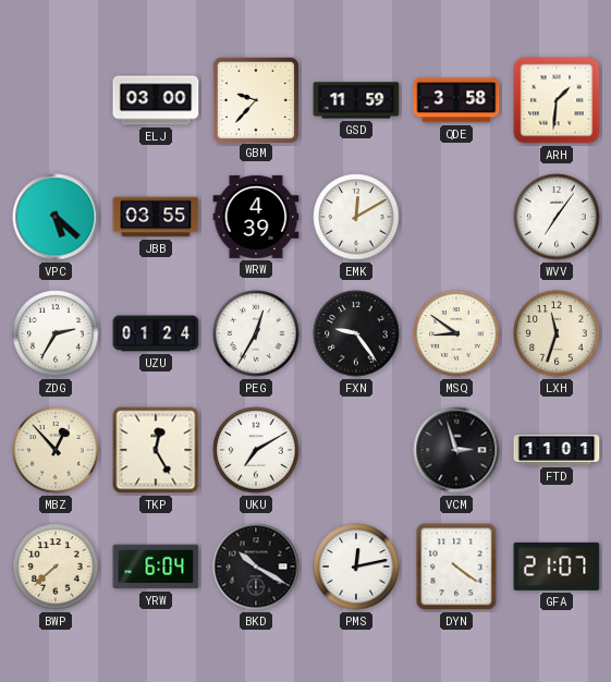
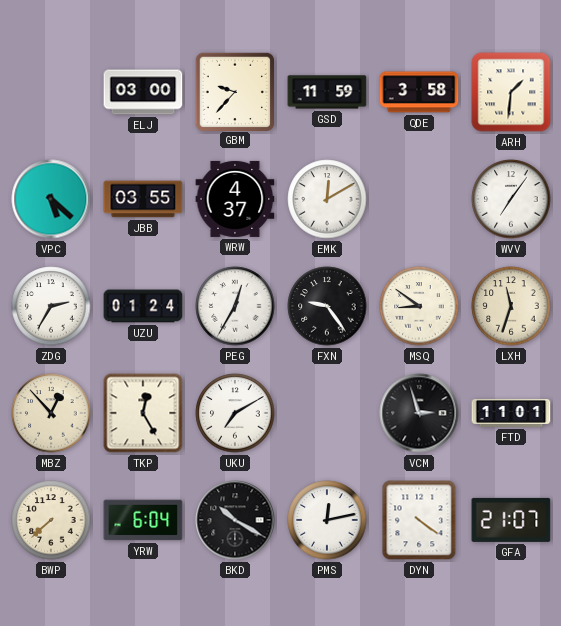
WRW: 4:39 -> 4:37
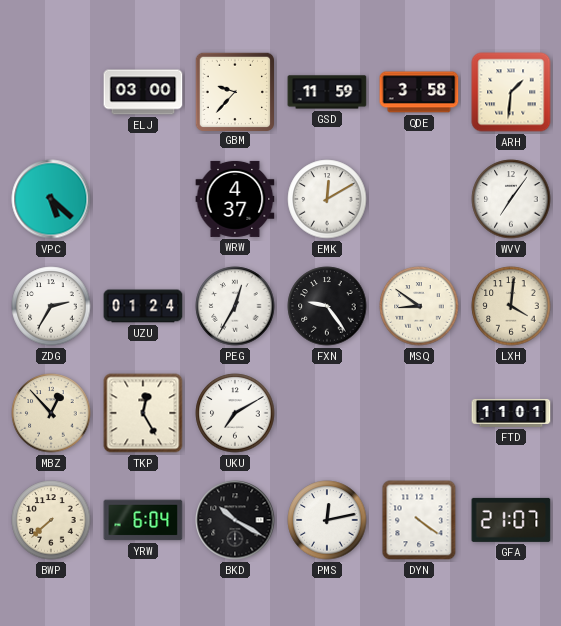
JBB: 03:55 -> none
LXH: 11:33 -> 4:01
VCM: 2:57 -> none
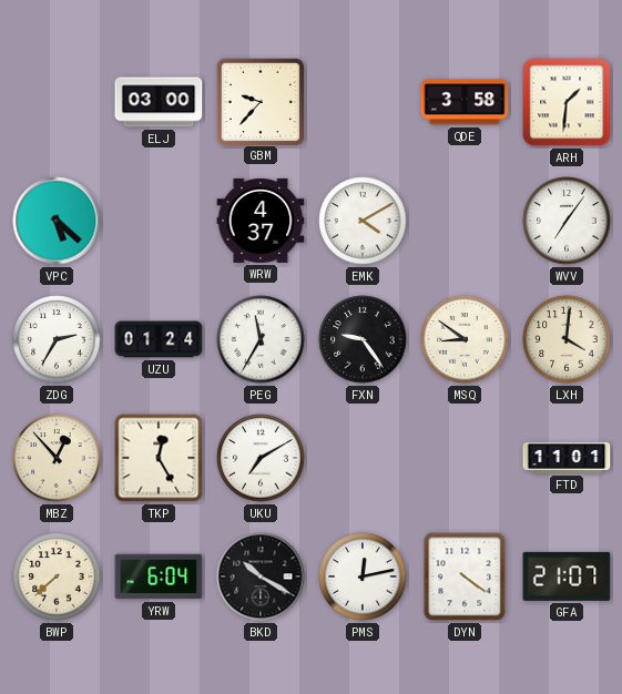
GSD: 11:59 -> none
EMK: 12:10 -> 4:10
PEG: 12:35 -> 11:35
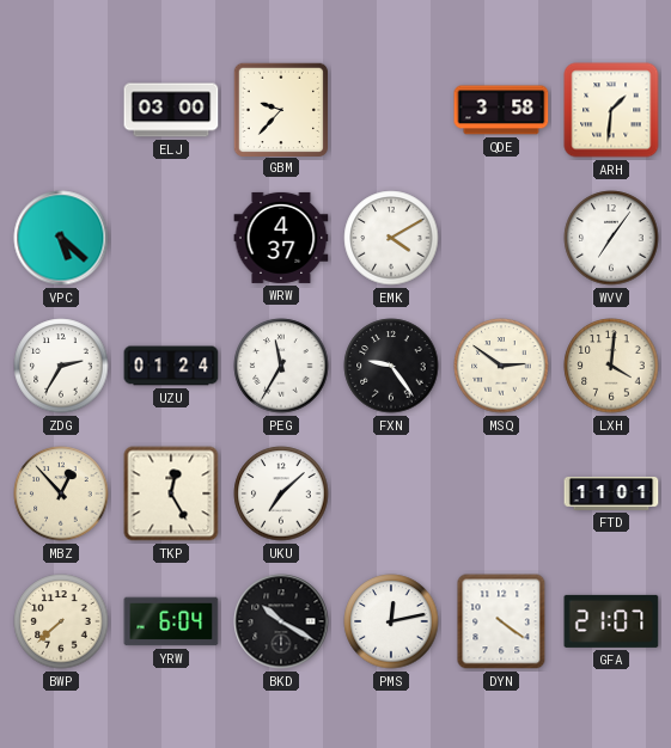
MSQ: 8:51 -> 2:51
UKU: 7:10 -> 7:08
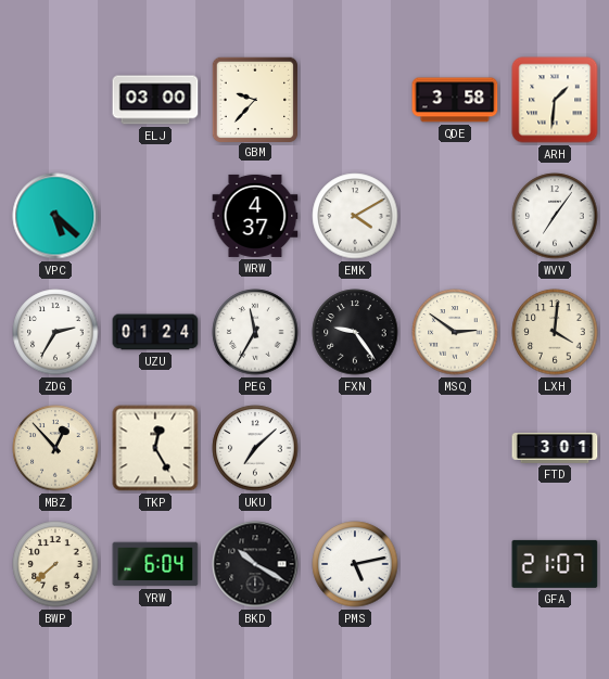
FTD: 11:01 -> 3:01
PMS: 12:13 -> 5:13
DYN: 4:21 -> none
